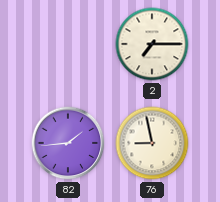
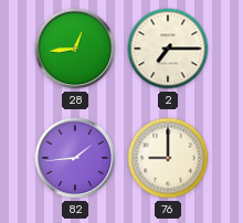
28: none -> 12:44
76: 8:58 -> 9:00
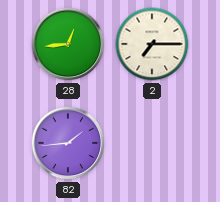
76: 9:00 -> none
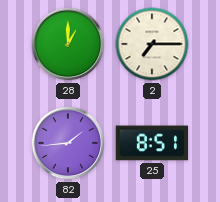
28: 12:44 -> 1:00
25: none -> 8:51
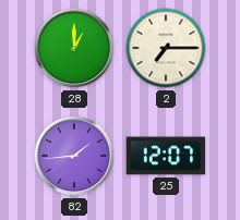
25: 8:51 -> 12:07
